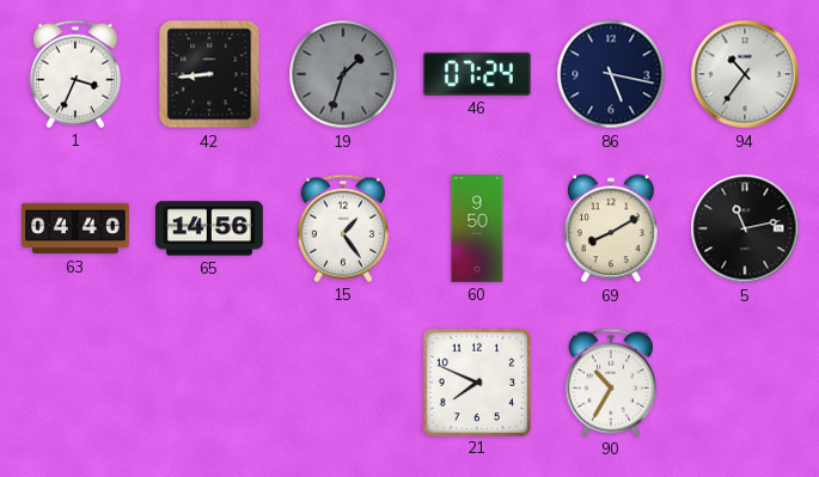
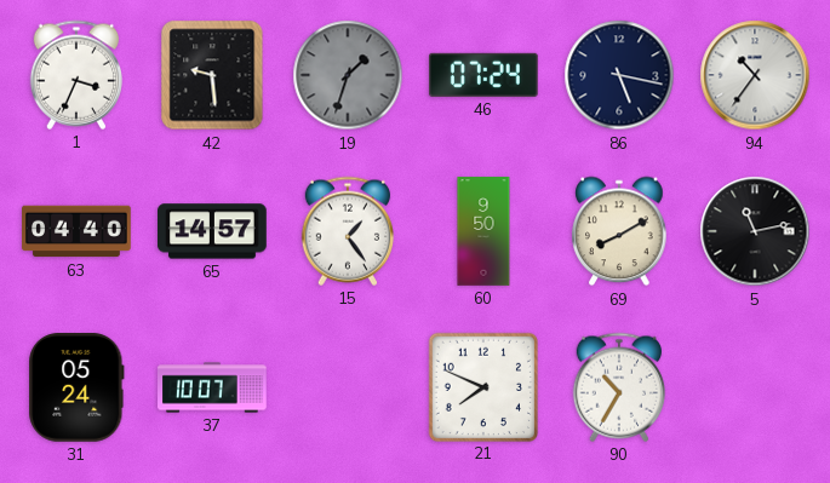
42: 8:44 -> 9:29
65: 14:56 -> 14:57
31: none -> 05:24
37: none -> 10:07
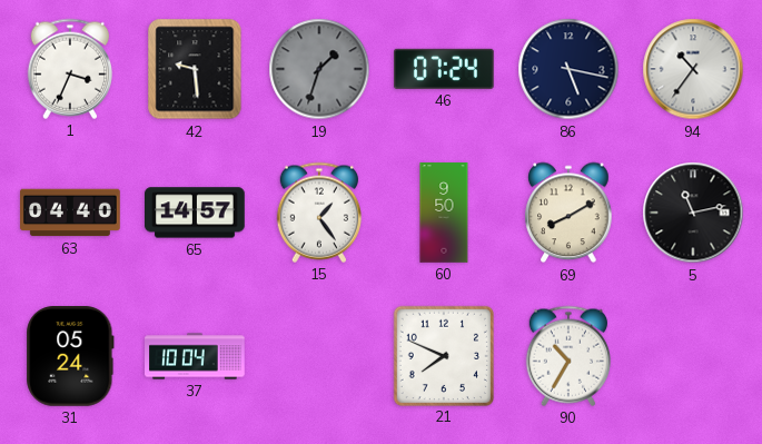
37: 10:07 -> 10:04
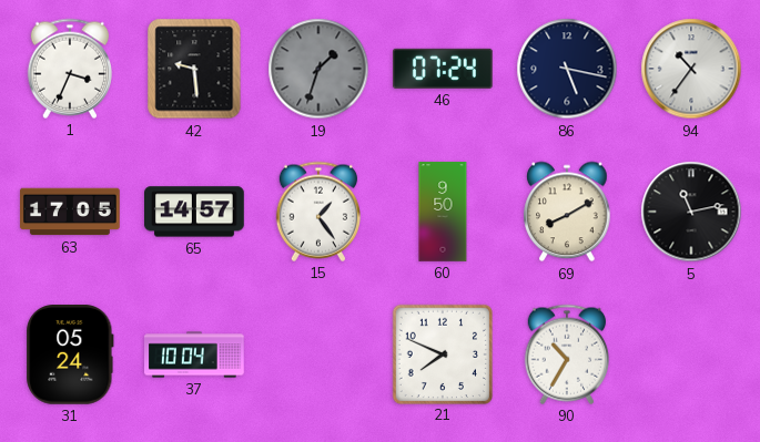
63: 04:40 -> 17:05
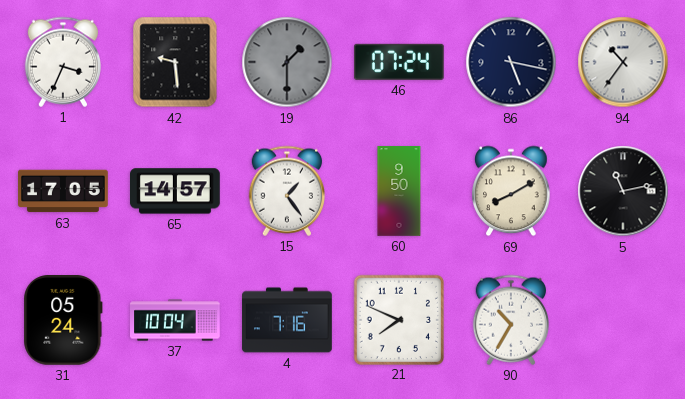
19: 1:33 -> 1:30
4: none -> 7:16
